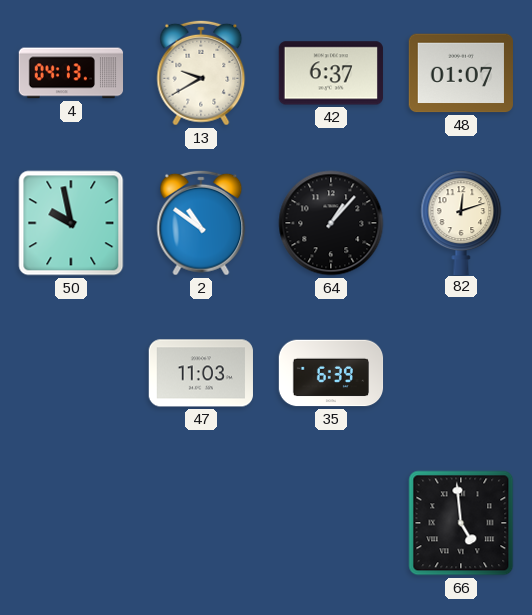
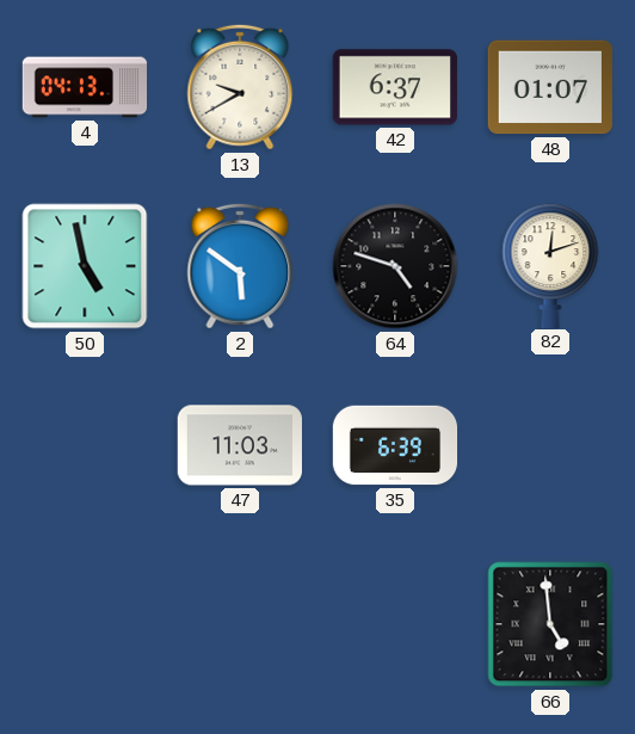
50: 9:58 -> 4:58
2: 10:51 -> 5:51
64: 1:07 -> 4:48
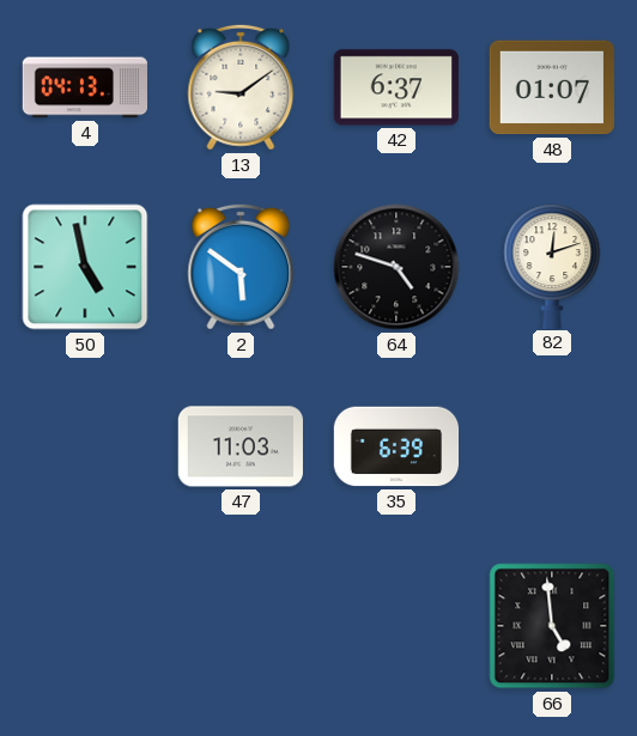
13: 9:40 -> 9:09
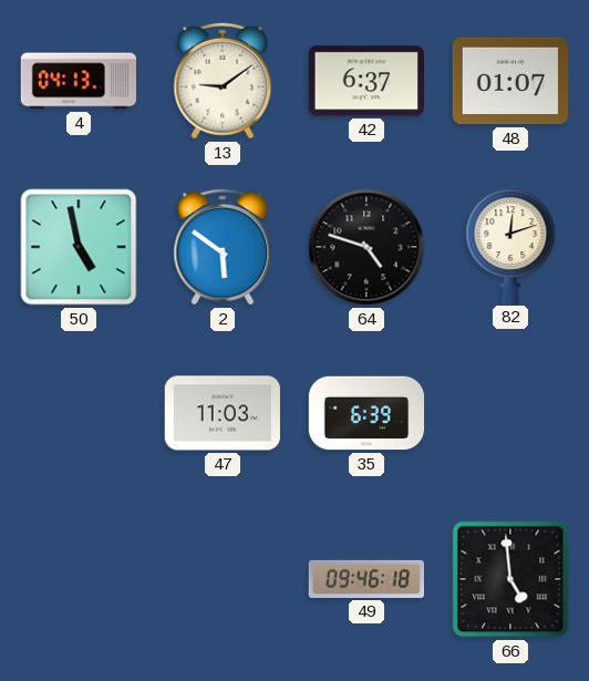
49: none -> 09:46
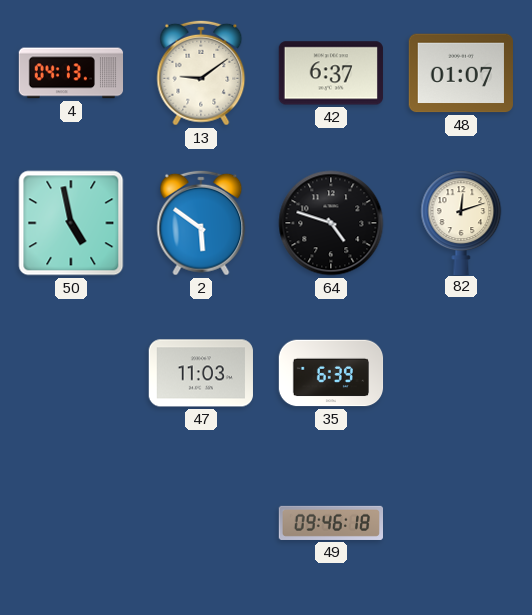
66: 4:59 -> none
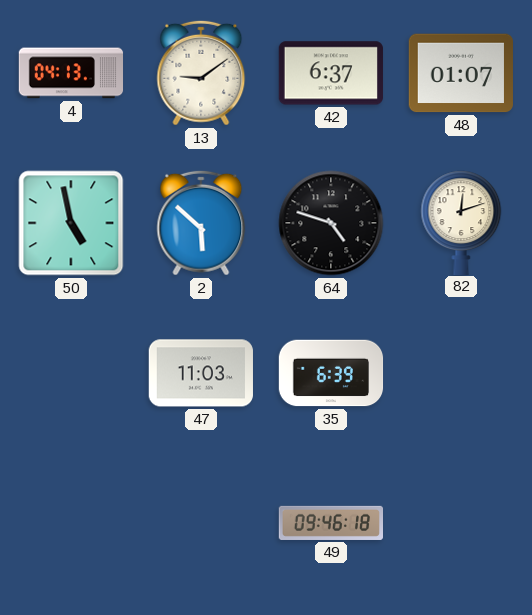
2: 5:51 -> 5:52
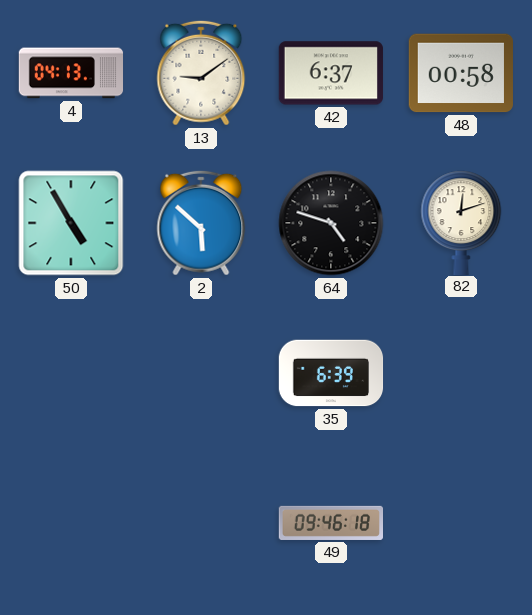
48: 01:07 -> 00:58
50: 4:58 -> 4:55
47: 11:03 -> none
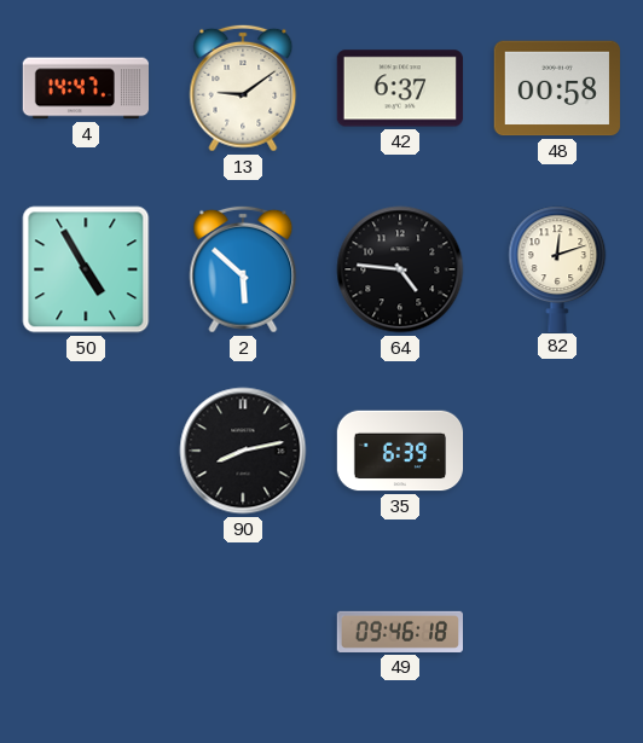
4: 04:13 -> 14:47
64: 4:48 -> 4:46
90: none -> 8:13
